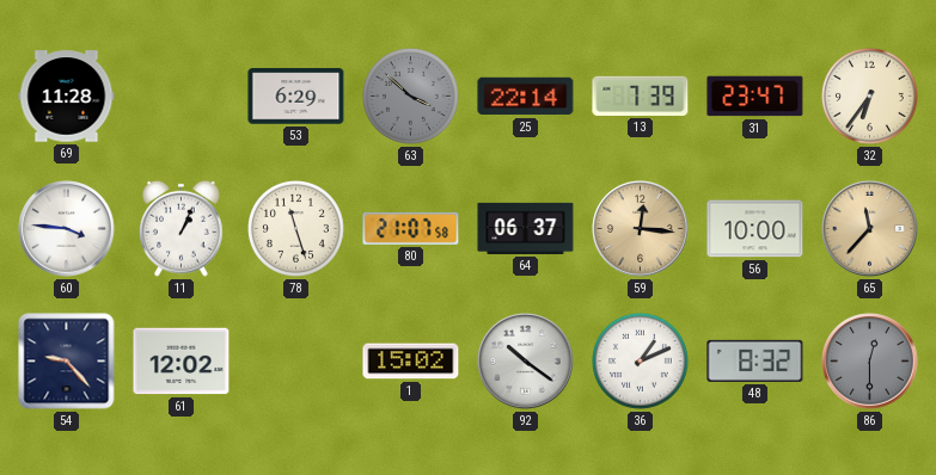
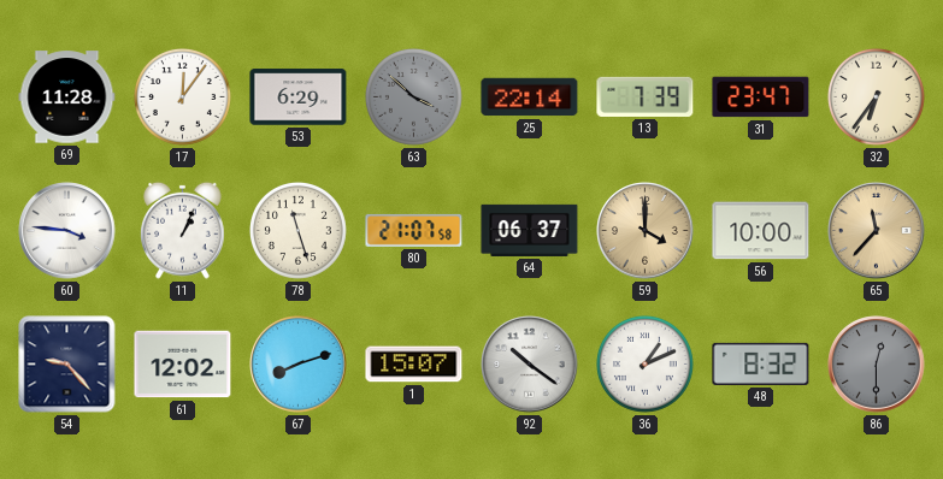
17: none -> 12:06
59: 12:16 -> 4:00
67: none -> 8:12
1: 15:02 -> 15:07
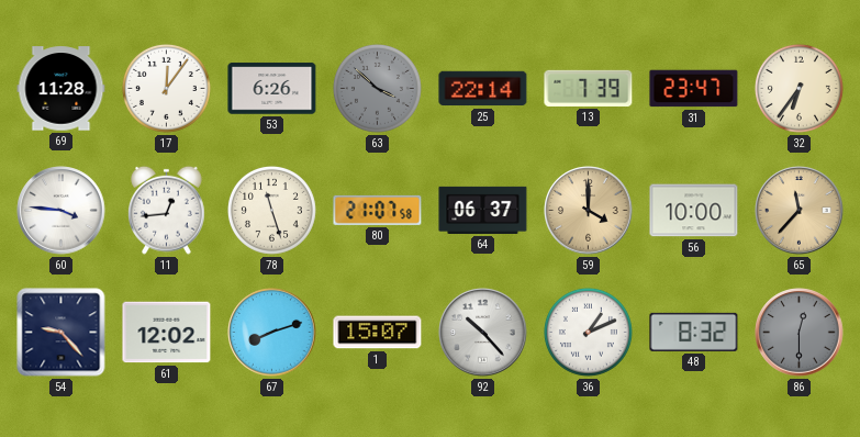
53: 6:29 -> 6:26
11: 1:04 -> 12:44
92: 10:21 -> 10:23
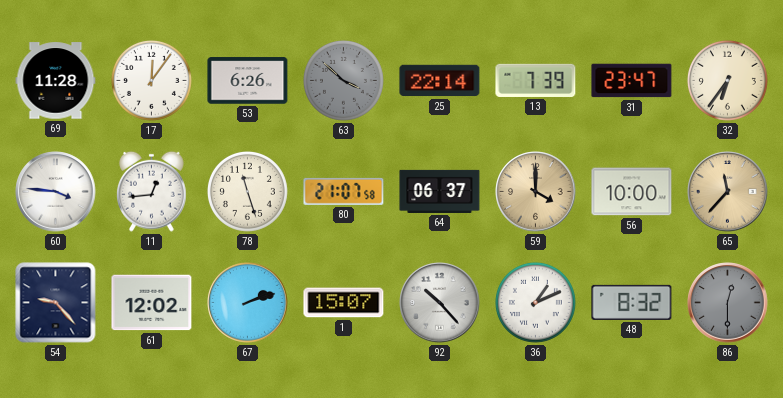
67: 8:12 -> 2:12
